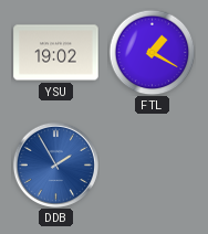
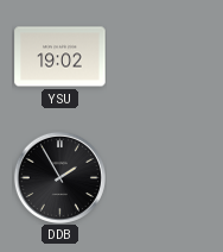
FTL: 1:20 -> none
DDB dial: blue -> black
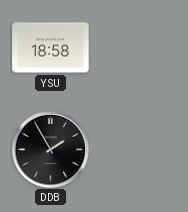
YSU: 19:02 -> 18:58
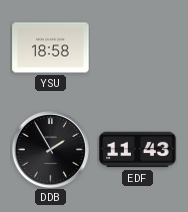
EDF: none -> 11:43
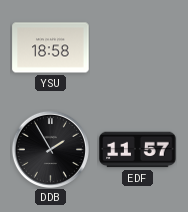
EDF: 11:43 -> 11:57
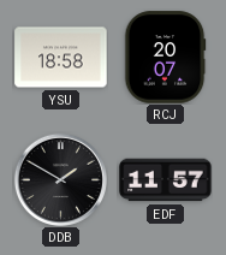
RCJ: none -> 20:07
DDB: 1:55 -> 1:50
